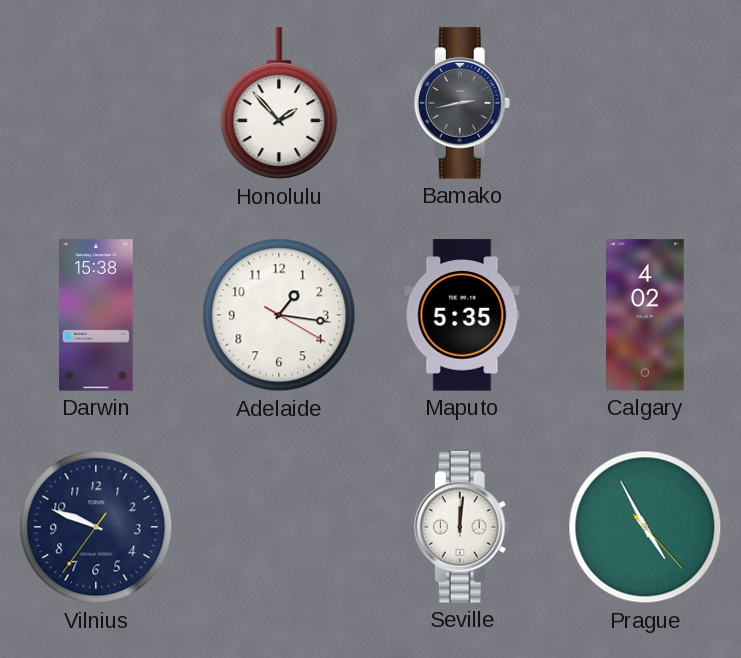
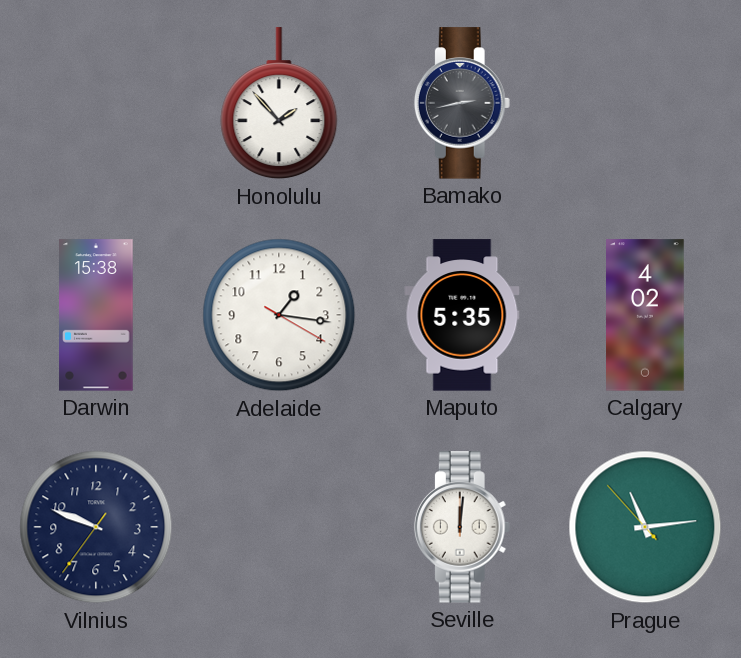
Prague: 4:55 -> 11:13
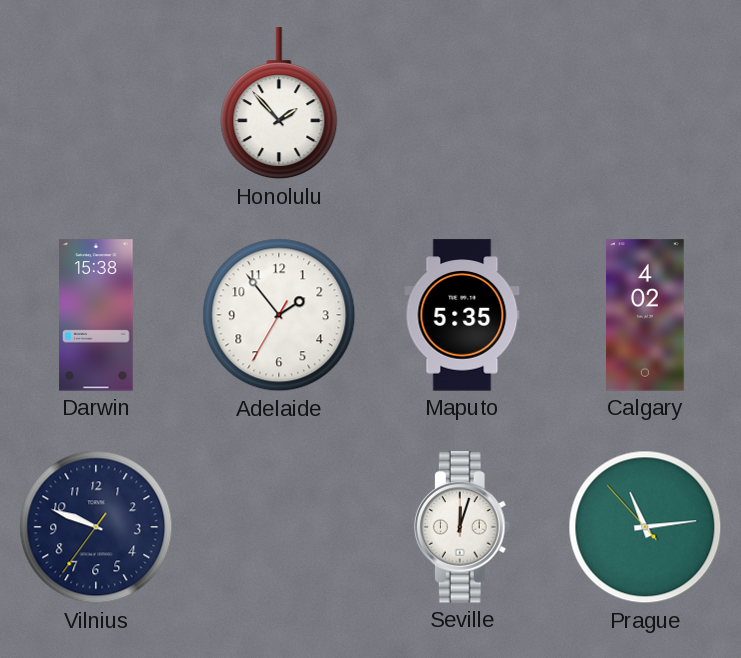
Bamako: 2:43 -> none
Adelaide: 1:16 -> 1:53
Seville: 12:01 -> 12:03
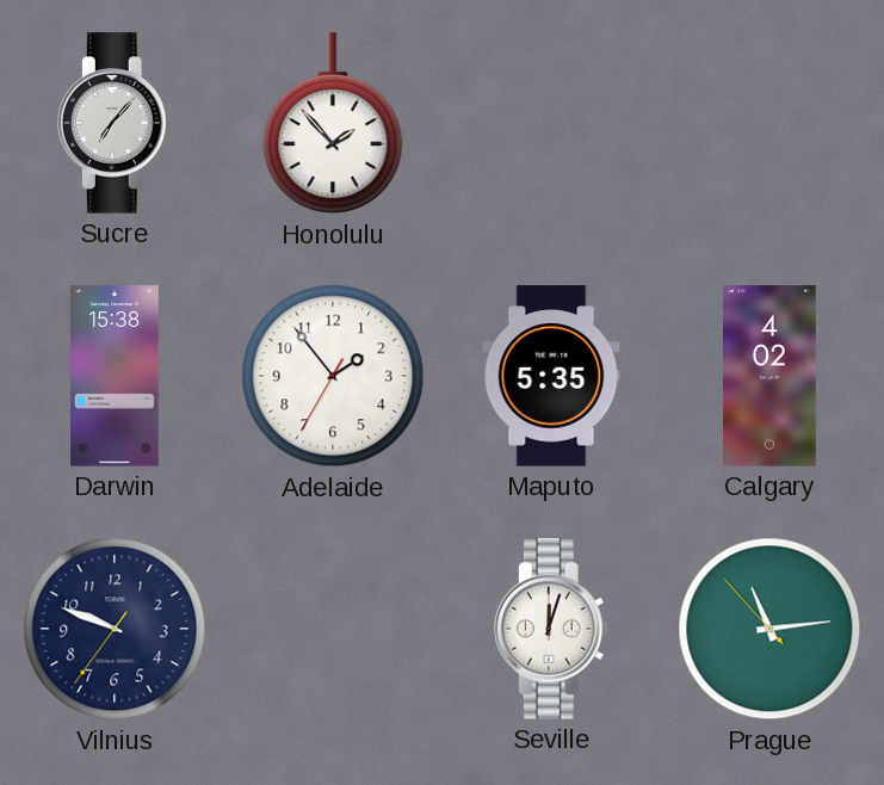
Sucre: none -> 7:07
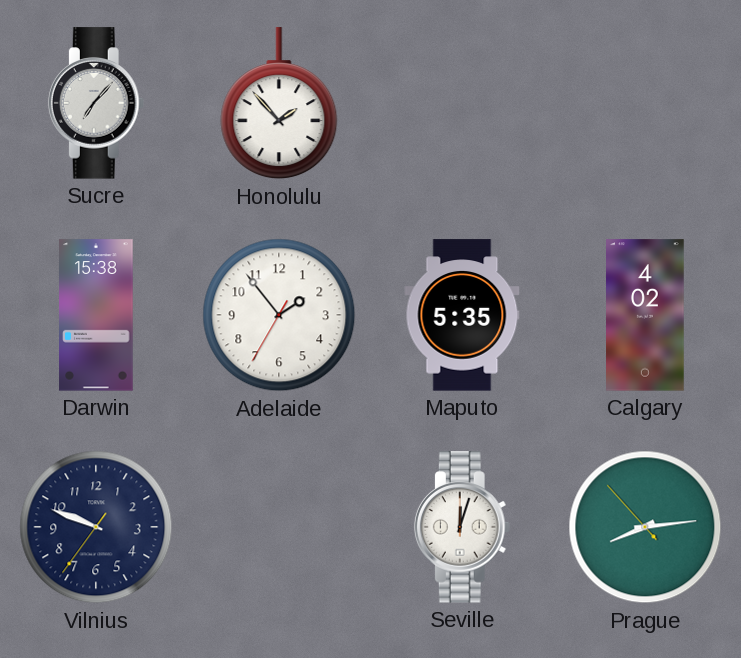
Prague: 11:13 -> 8:13
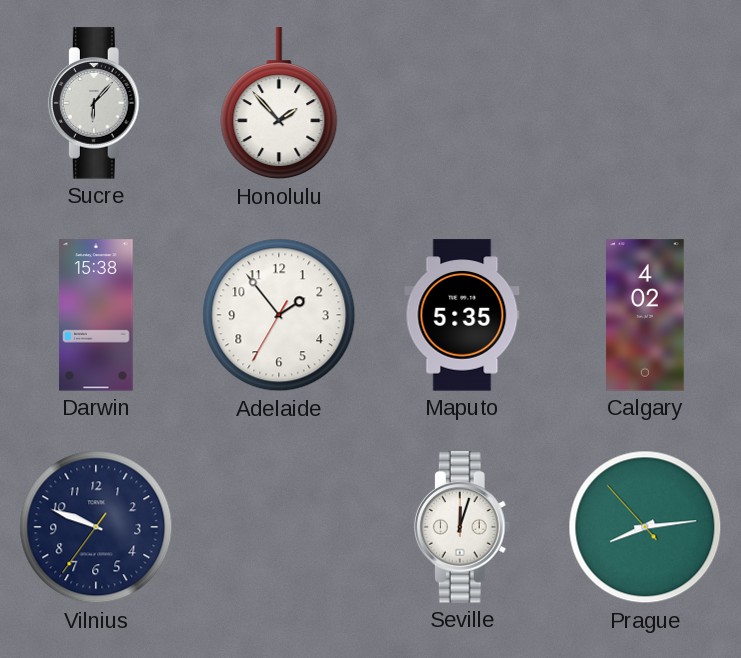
Sucre: 7:07 -> 6:07
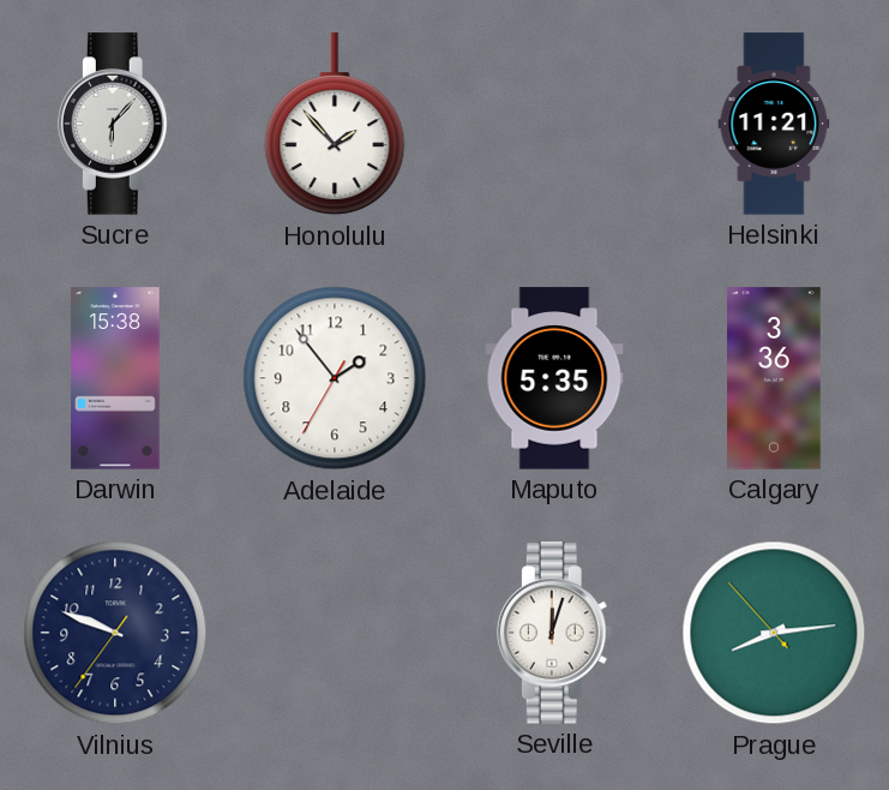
Helsinki: none -> 11:21
Calgary: 4:02 -> 3:36
